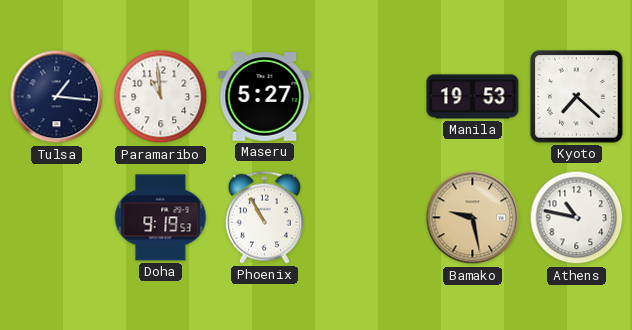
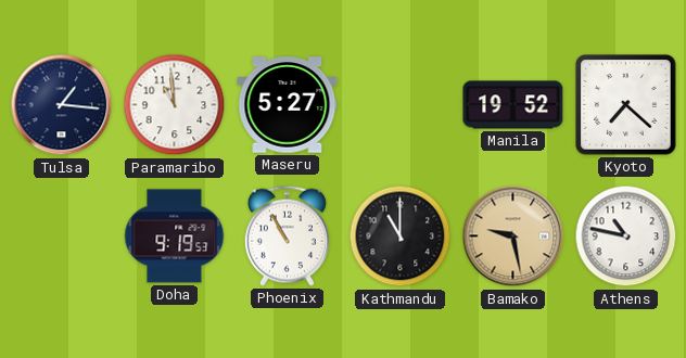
Manila: 19:53 -> 19:52
Kathmandu: none -> 11:00
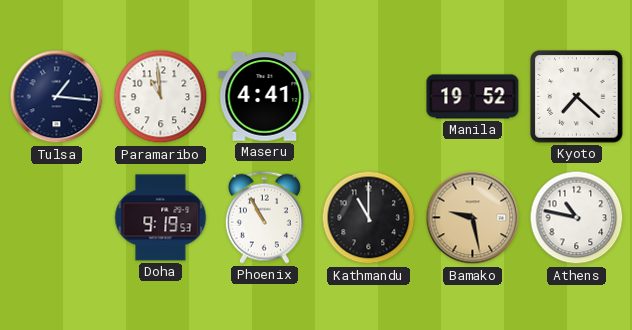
Maseru: 5:27 -> 4:41
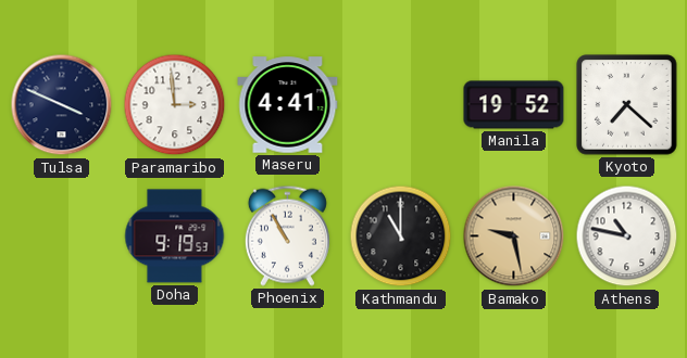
Tulsa: 1:16 -> 3:49
Paramaribo: 10:59 -> 2:59
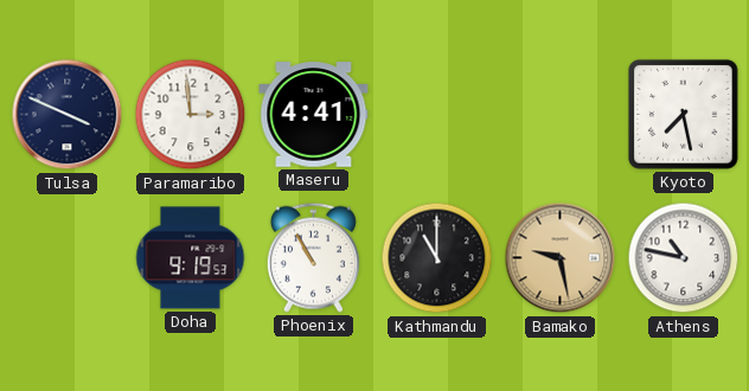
Manila: 19:52 -> none
Kyoto: 7:22 -> 7:28
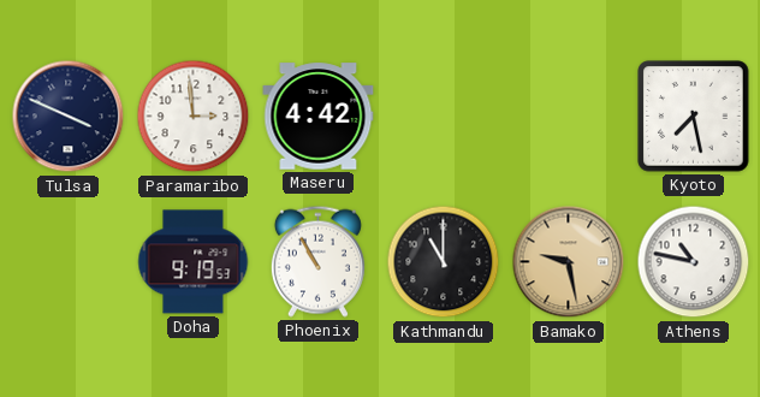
Maseru: 4:41 -> 4:42
